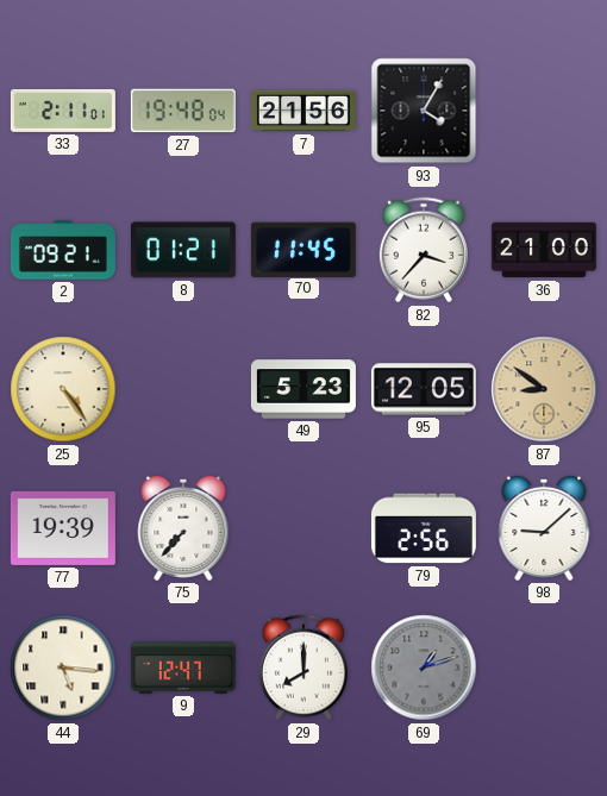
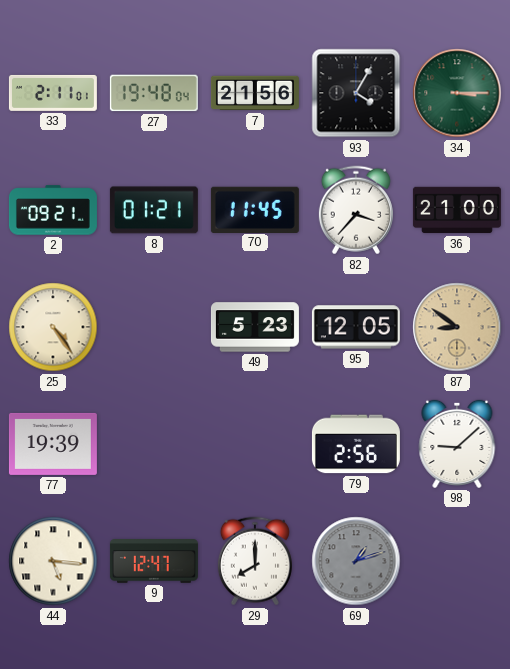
34: none -> 3:15
75: 7:37 -> none
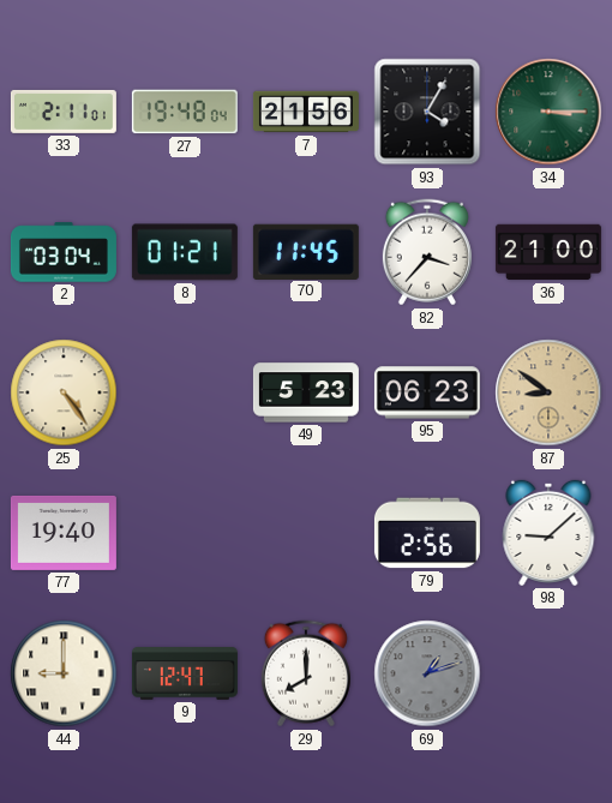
2: 09:21 -> 03:04
95: 12:05 -> 06:23
77: 19:39 -> 19:40
44: 5:16 -> 9:00
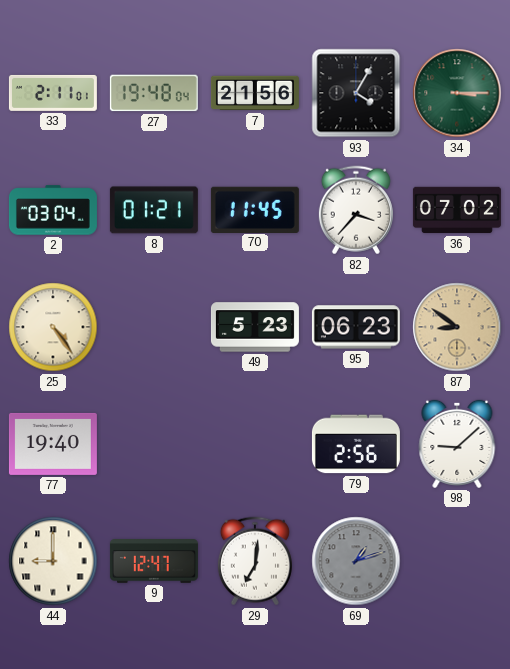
36: 21:00 -> 07:02
29: 8:00 -> 7:01
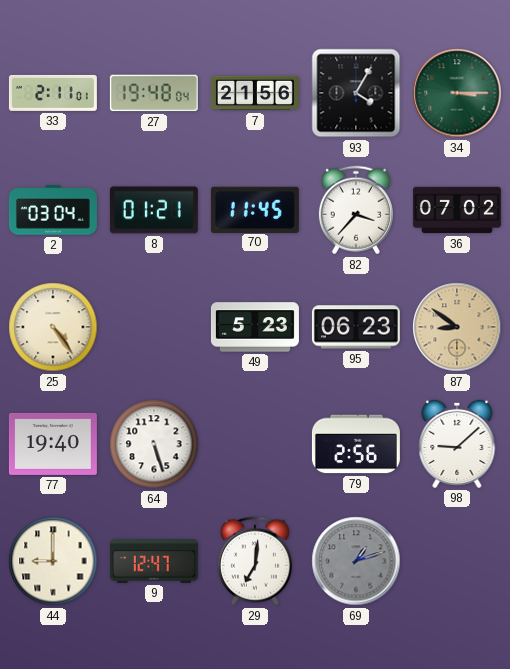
64: none -> 5:27
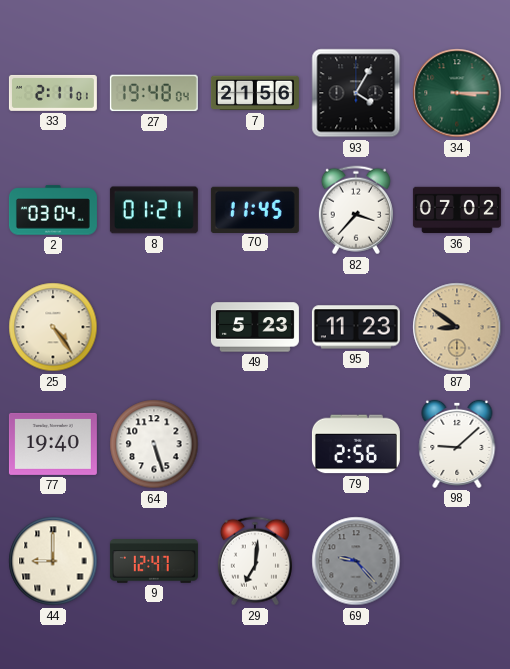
95: 06:23 -> 11:23
69: 1:12 -> 9:23
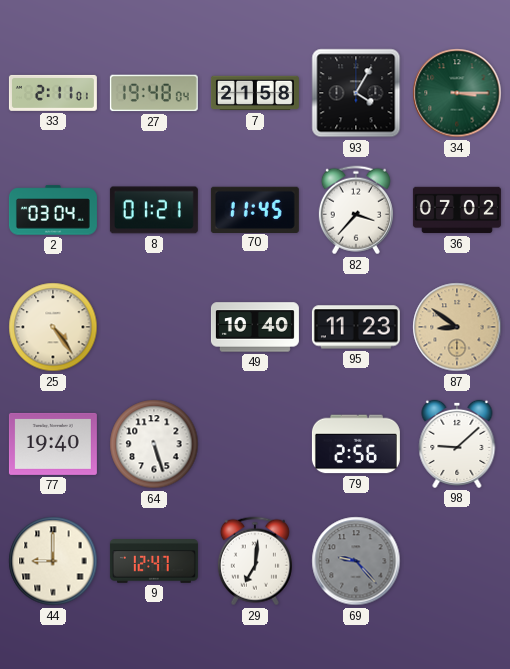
7: 21:56 -> 21:58
49: 5:23 -> 10:40
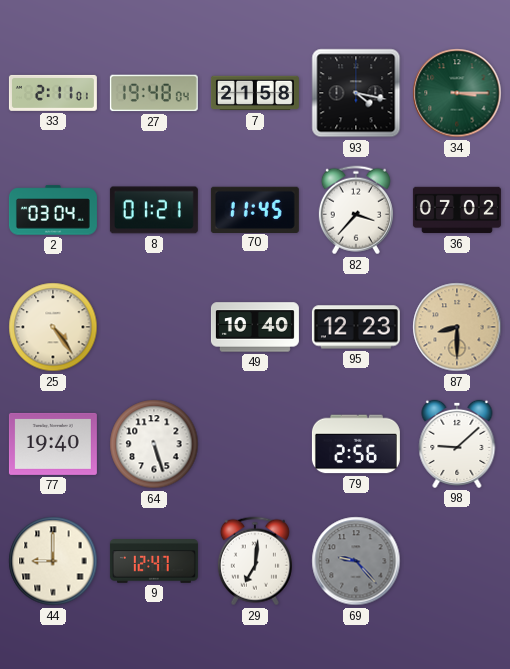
93: 4:05 -> 4:17
95: 11:23 -> 12:23
87: 8:51 -> 8:30
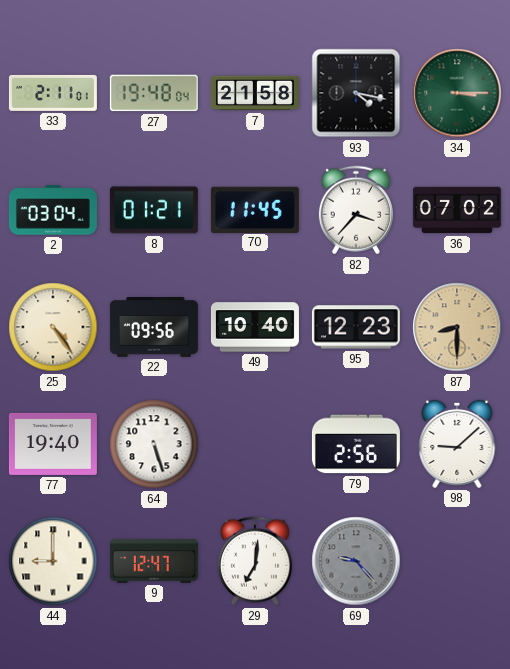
22: none -> 09:56
